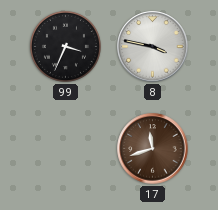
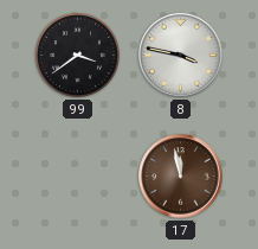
99: 3:34 -> 3:39
17: 11:42 -> 11:58
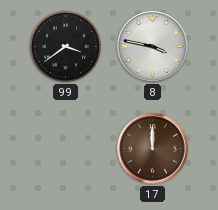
17: 11:58 -> 12:00
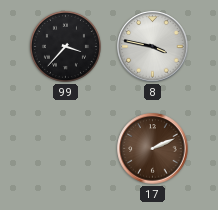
99: 3:39 -> 3:37
17: 12:00 -> 2:11
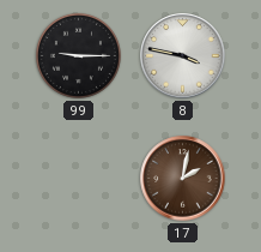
99: 3:37 -> 9:15
17: 2:11 -> 2:02
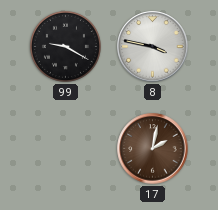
99: 9:15 -> 9:20
